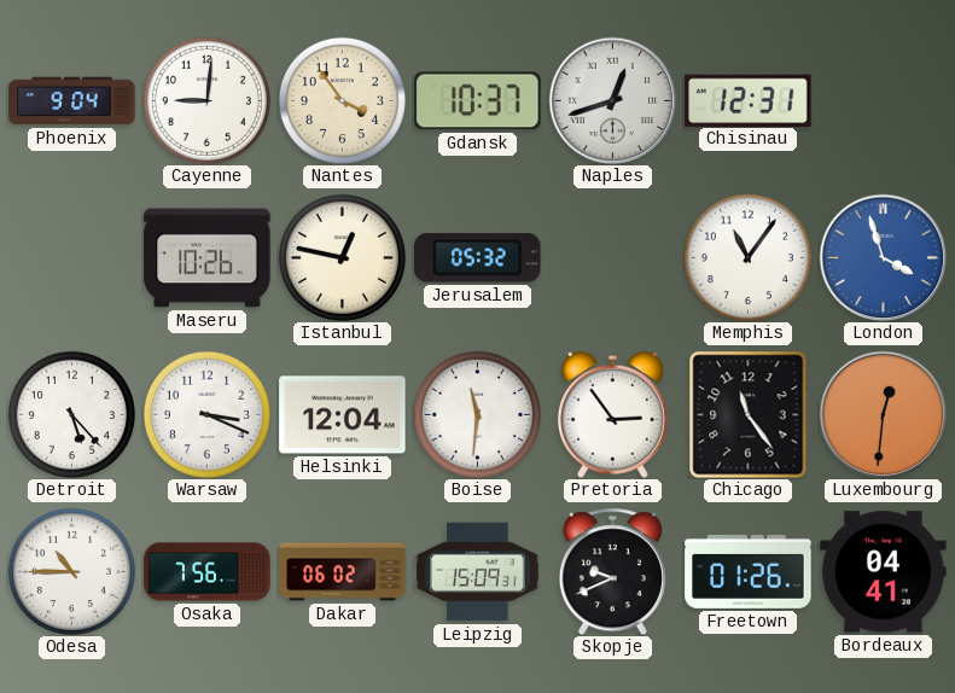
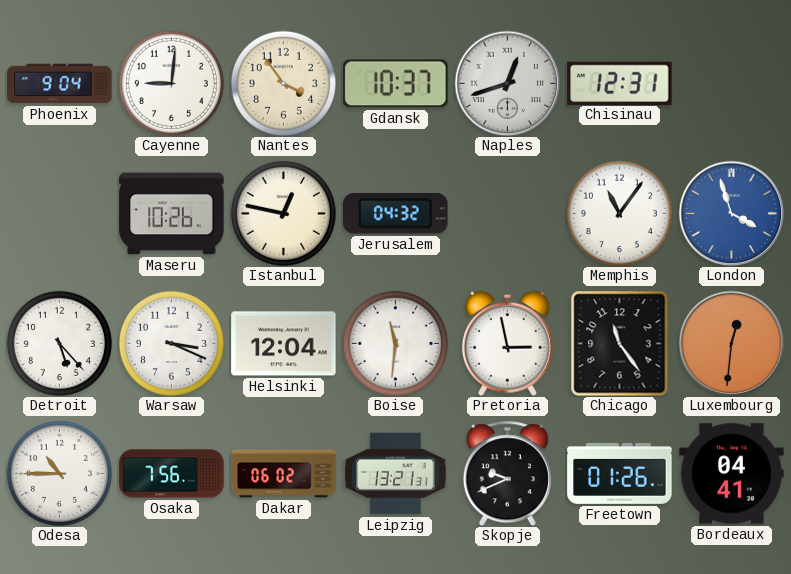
Jerusalem: 05:32 -> 04:32
Pretoria: 2:54 -> 2:58
Leipzig: 15:09 -> 13:21
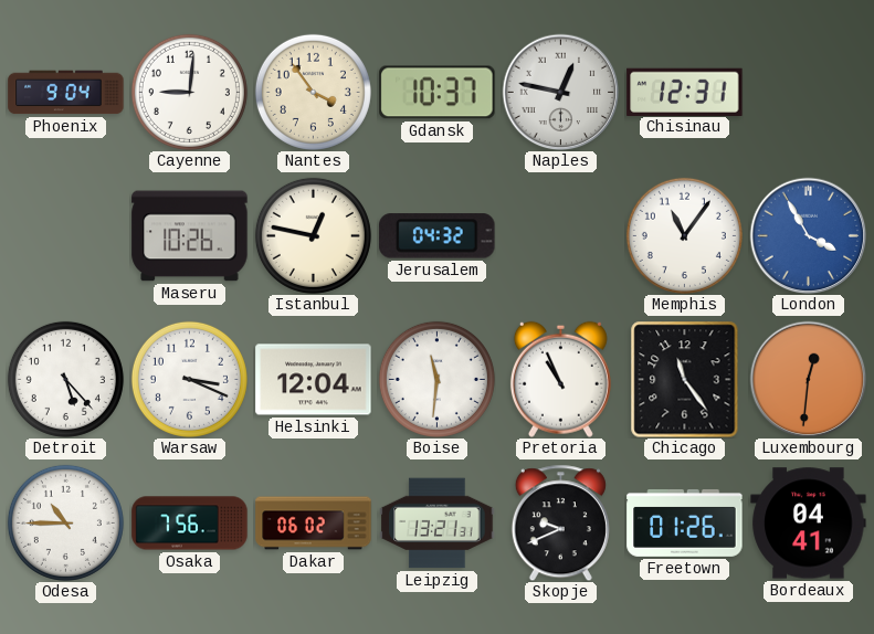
Naples: 12:42 -> 12:47
London: 3:57 -> 3:55
Pretoria: 2:58 -> 10:56
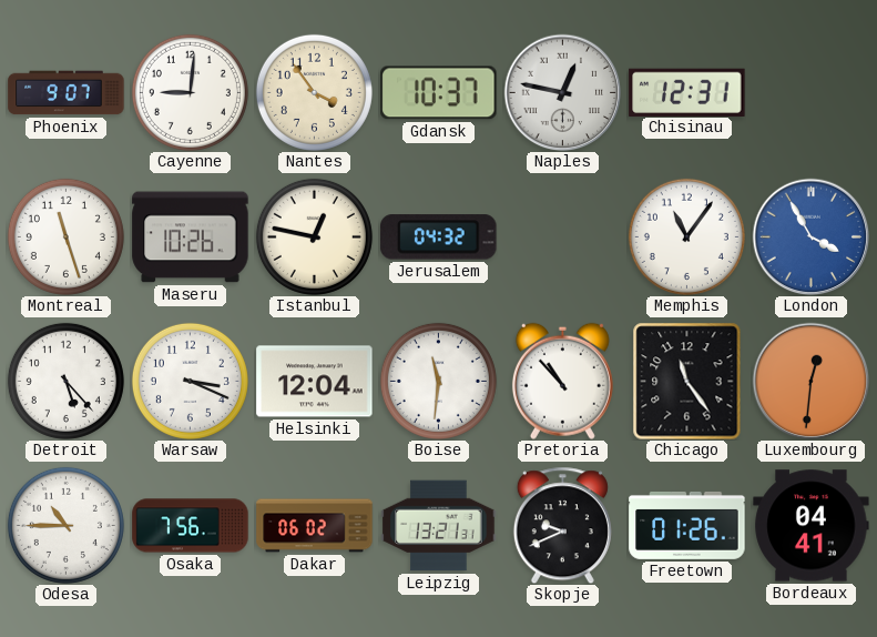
Phoenix: 9:04 -> 9:07
Montreal: none -> 11:27
Pretoria: 10:56 -> 10:53
